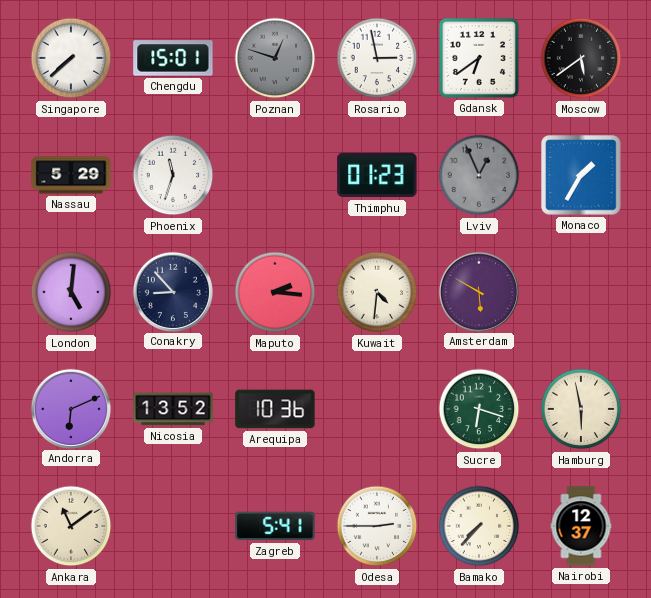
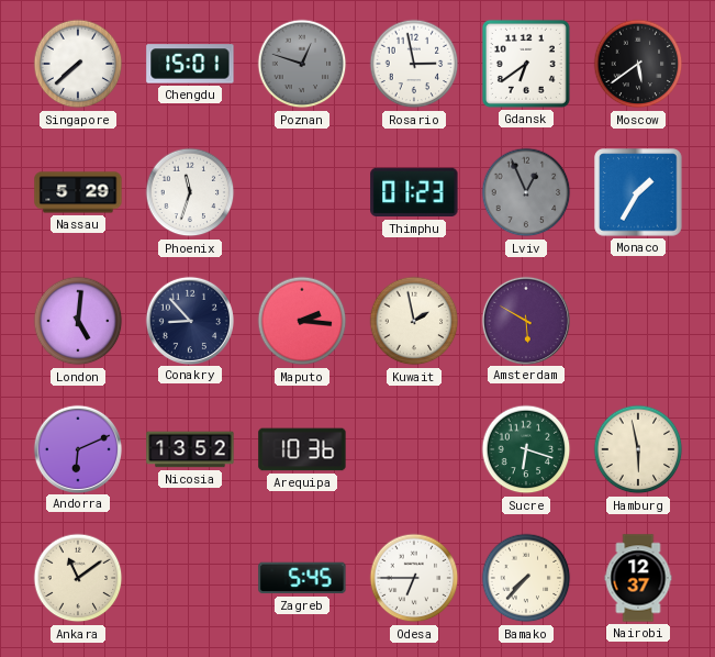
Kuwait: 4:31 -> 1:58
Zagreb: 5:41 -> 5:45
Odesa: 2:45 -> 6:45
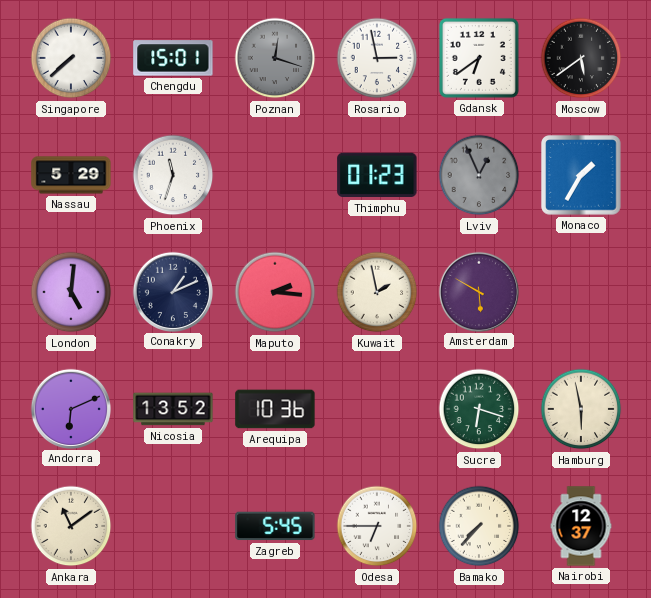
Poznan: 12:48 -> 12:18
Conakry: 8:53 -> 1:11
